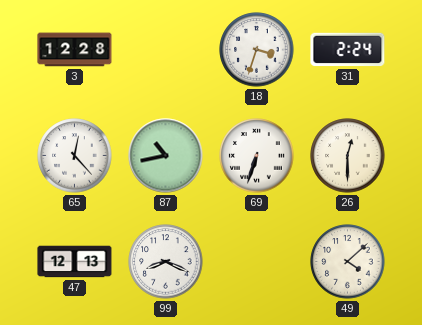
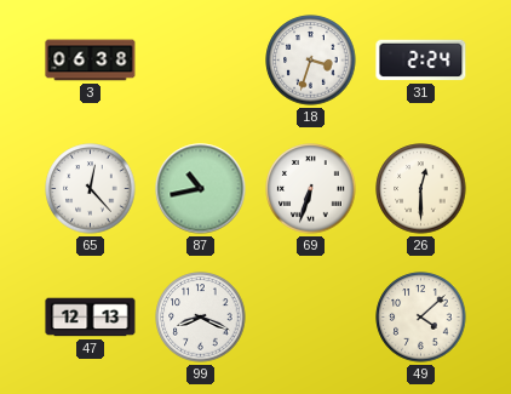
3: 12:28 -> 06:38
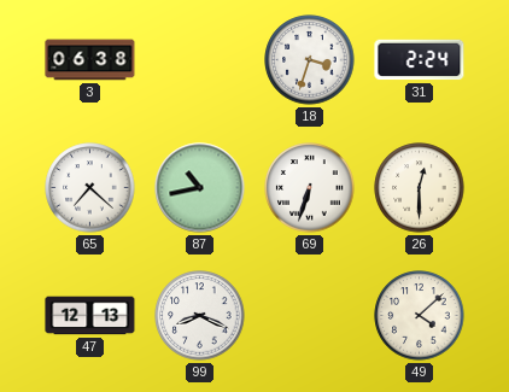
65: 12:23 -> 7:22
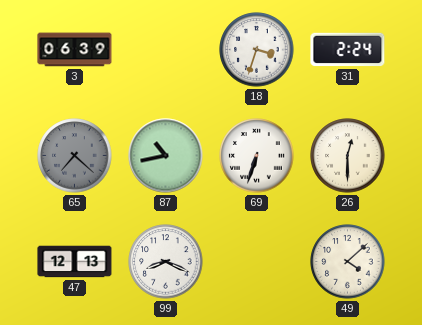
3: 06:38 -> 06:39
65 dial: white -> grey
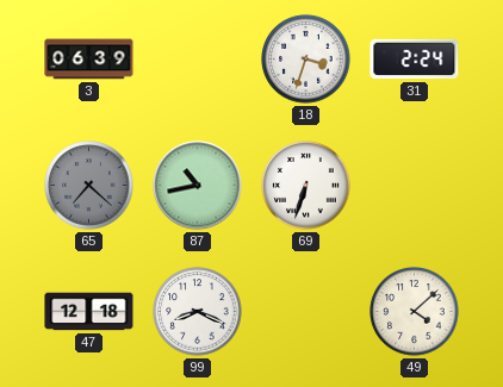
26: 12:30 -> none
47: 12:13 -> 12:18
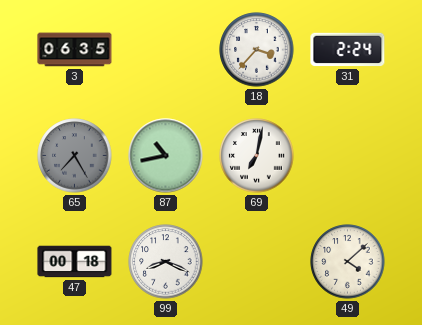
3: 06:39 -> 06:35
18: 3:33 -> 3:37
65: 7:22 -> 7:25
69: 6:33 -> 7:02
47: 12:18 -> 00:18
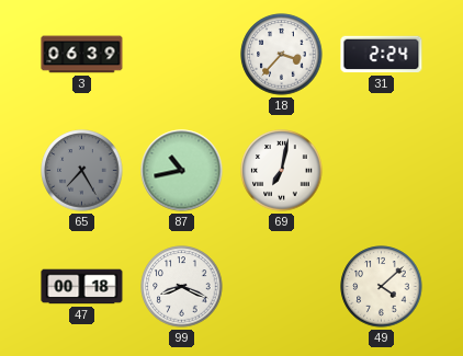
3: 06:35 -> 06:39
